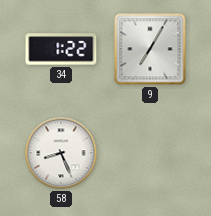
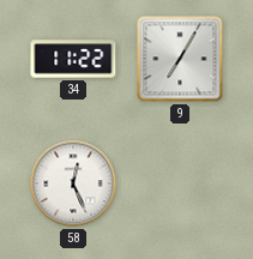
34: 1:22 -> 11:22
58: 8:26 -> 12:26
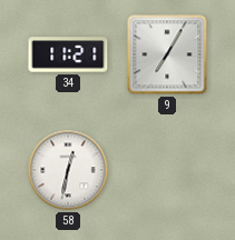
34: 11:22 -> 11:21
58: 12:26 -> 12:32
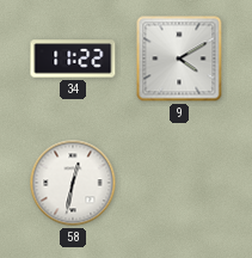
34: 11:21 -> 11:22
9: 7:05 -> 4:10
